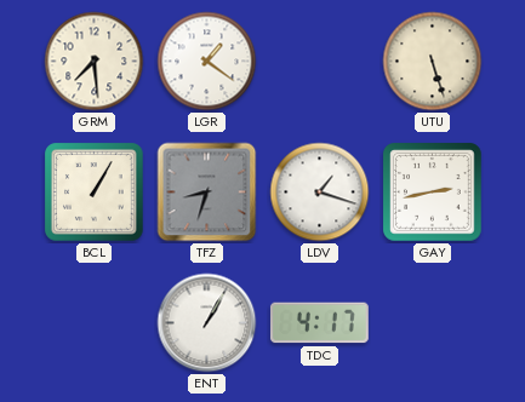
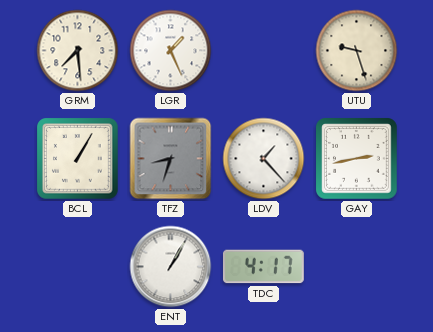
LGR: 1:21 -> 1:26
UTU: 5:27 -> 9:27
LDV: 1:18 -> 1:23
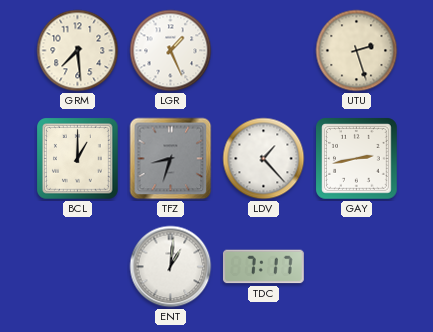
UTU: 9:27 -> 2:27
BCL: 1:05 -> 1:00
ENT: 1:05 -> 1:01
TDC: 4:17 -> 7:17
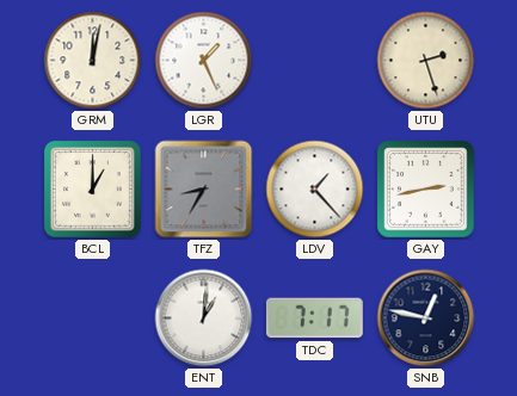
GRM: 7:29 -> 12:02
TFZ: 8:33 -> 8:35
SNB: none -> 12:47
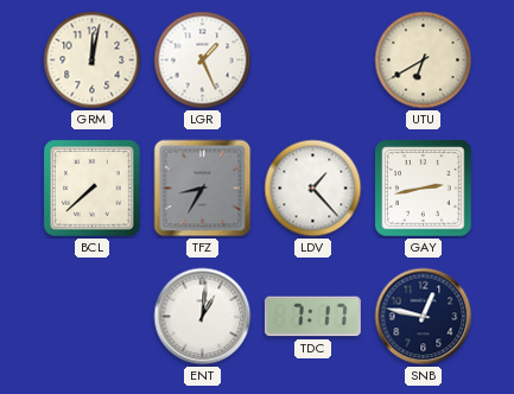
UTU: 2:27 -> 6:40
BCL: 1:00 -> 7:38
